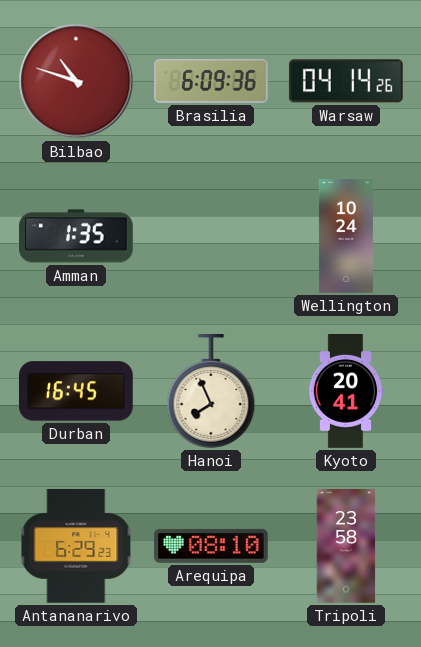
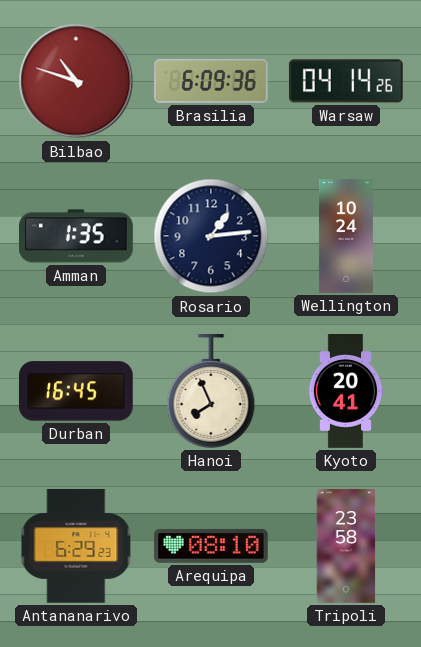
Rosario: none -> 1:14
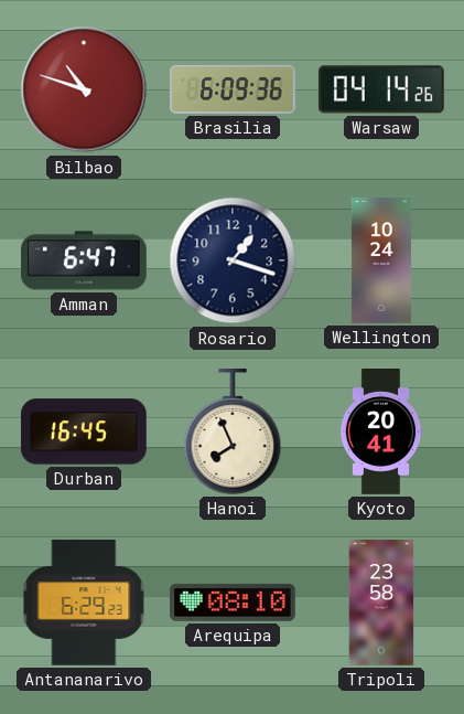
Amman: 1:35 -> 6:47
Rosario: 1:14 -> 1:18
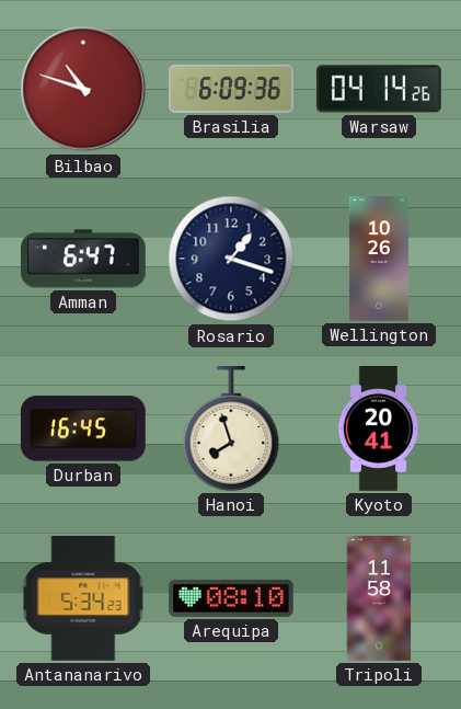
Wellington: 10:24 -> 10:26
Hanoi: 7:56 -> 7:57
Antananarivo: 6:29 -> 5:34
Tripoli: 23:58 -> 11:58
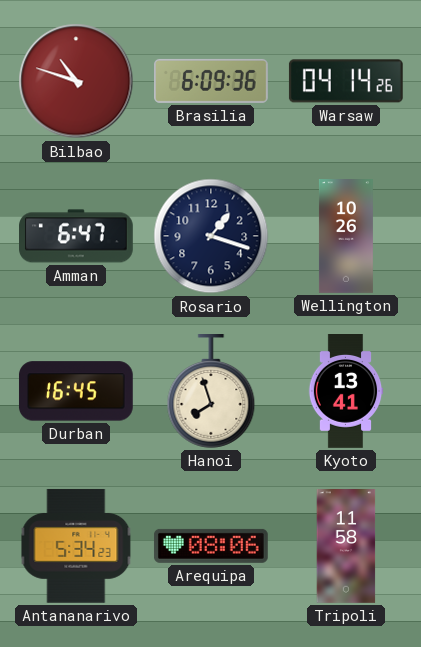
Kyoto: 20:41 -> 13:41
Arequipa: 08:10 -> 08:06
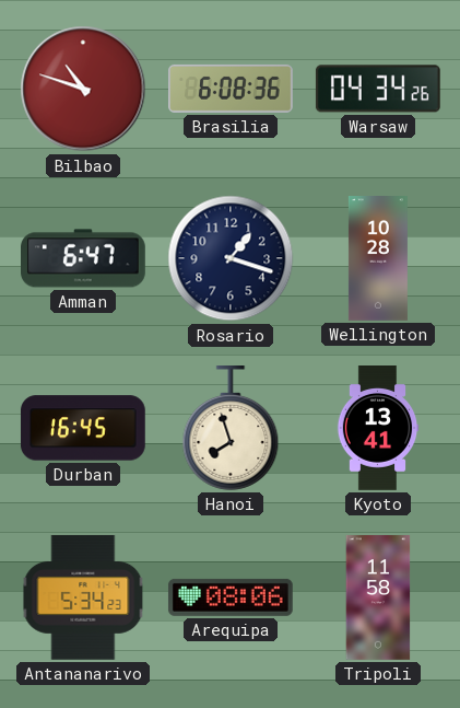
Brasilia: 6:09 -> 6:08
Warsaw: 04:14 -> 04:34
Wellington: 10:26 -> 10:28
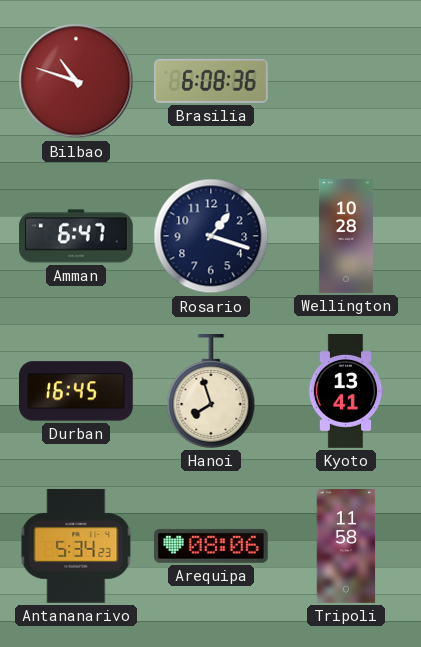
Warsaw: 04:34 -> none
